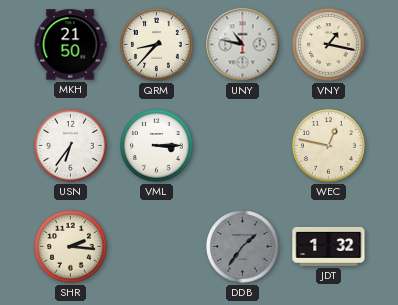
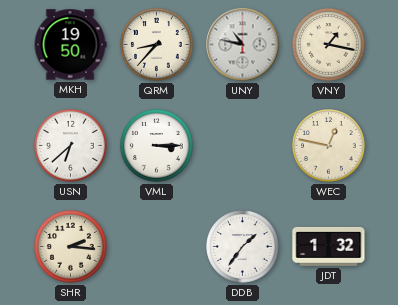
MKH: 21:50 -> 19:50
USN: 6:36 -> 6:38
DDB dial: grey -> white
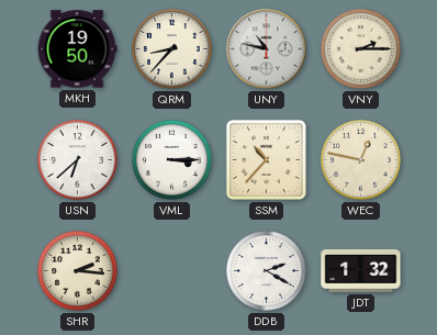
VNY: 1:17 -> 2:15
SSM: none -> 10:37
DDB: 1:36 -> 2:20
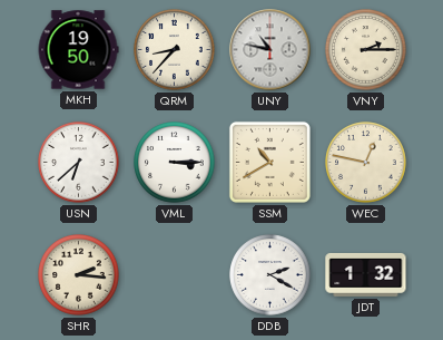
SSM: 10:37 -> 10:40
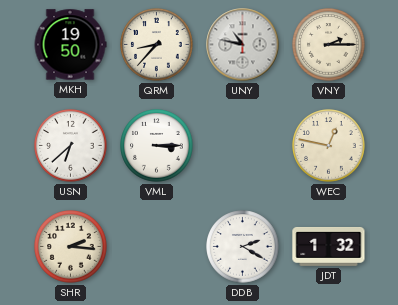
SSM: 10:40 -> none
